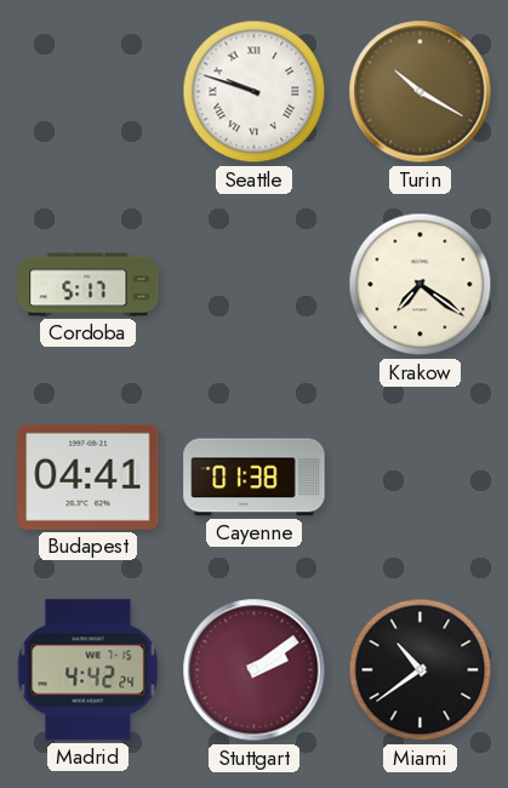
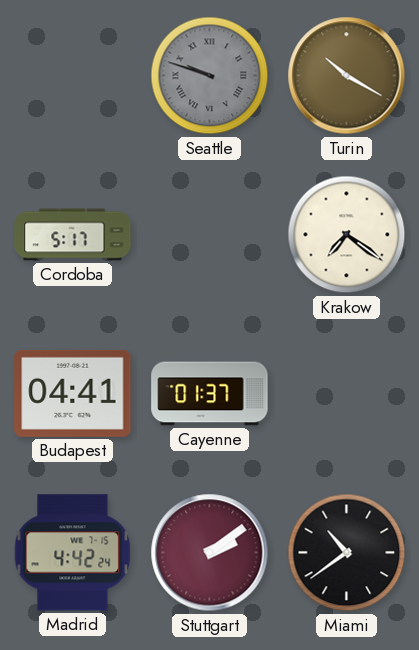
Seattle dial: white -> grey
Cayenne: 01:38 -> 01:37
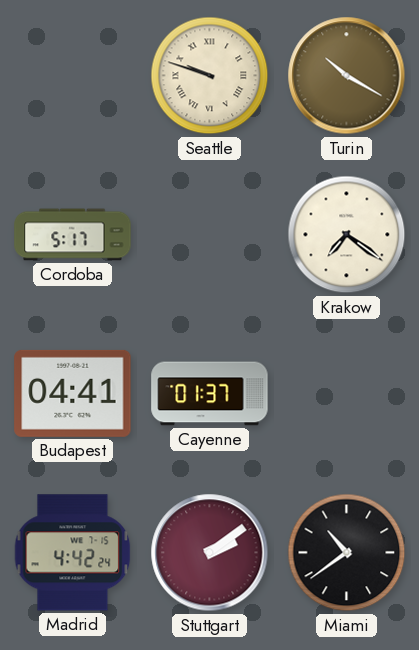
Seattle dial: grey -> cream
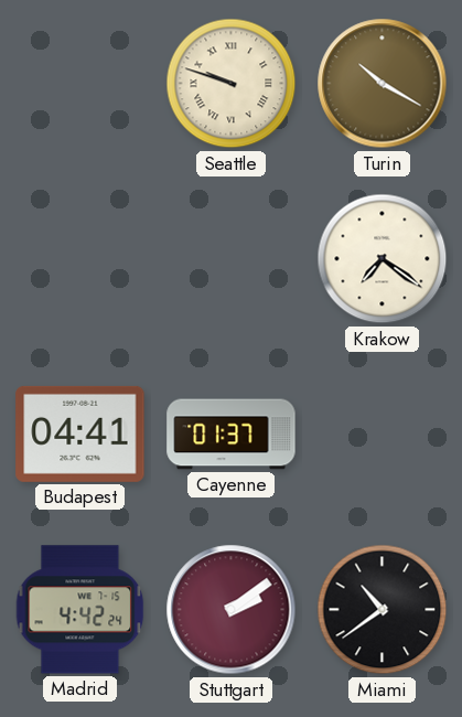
Cordoba: 5:17 -> none
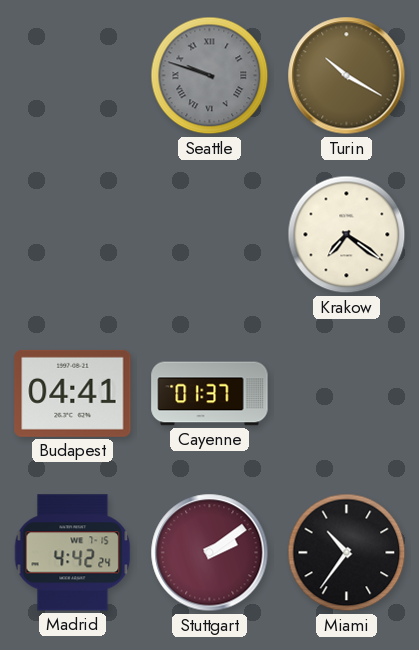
Seattle dial: cream -> grey
Miami: 10:39 -> 10:36
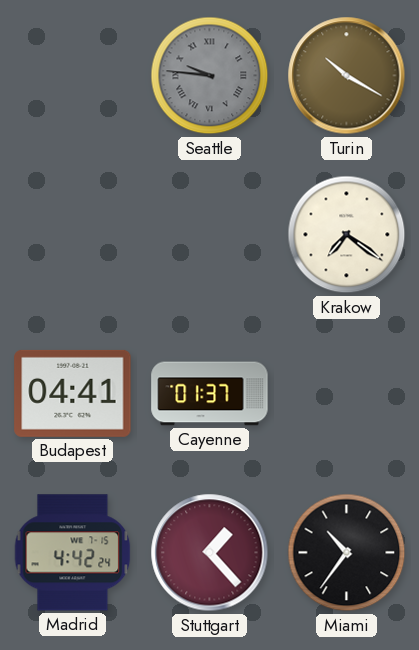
Seattle: 9:48 -> 9:46
Stuttgart: 2:09 -> 1:23
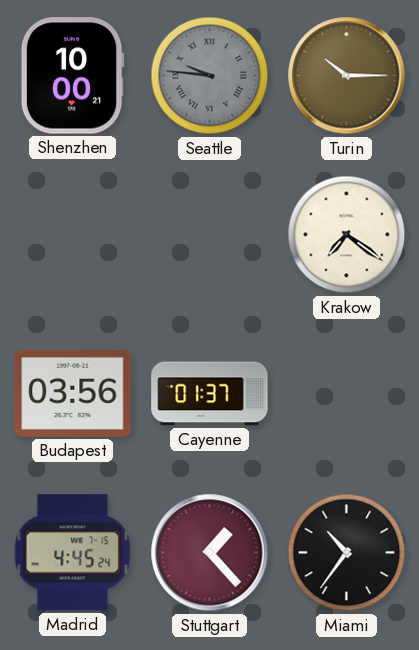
Shenzhen: none -> 10:00
Turin: 10:20 -> 10:15
Budapest: 04:41 -> 03:56
Madrid: 4:42 -> 4:45
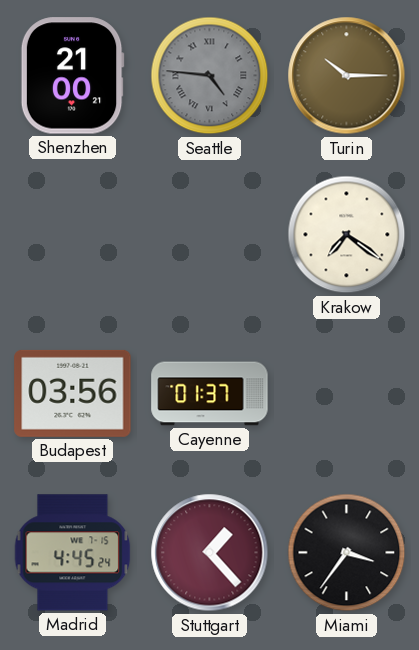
Shenzhen: 10:00 -> 21:00
Seattle: 9:46 -> 4:46
Miami: 10:36 -> 3:36
